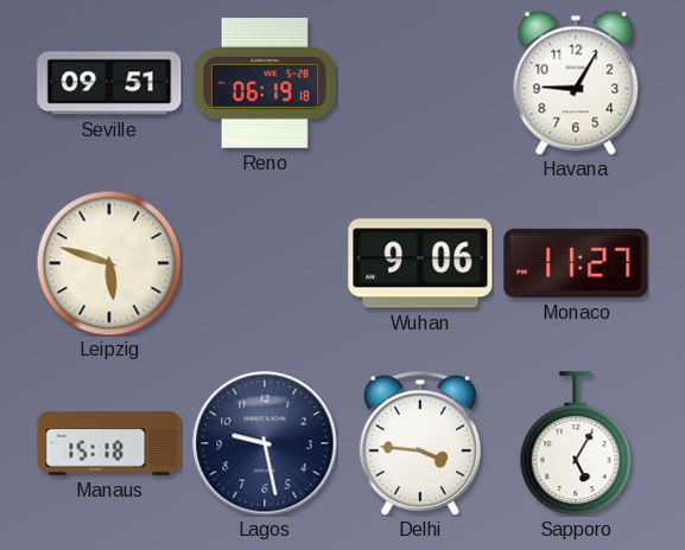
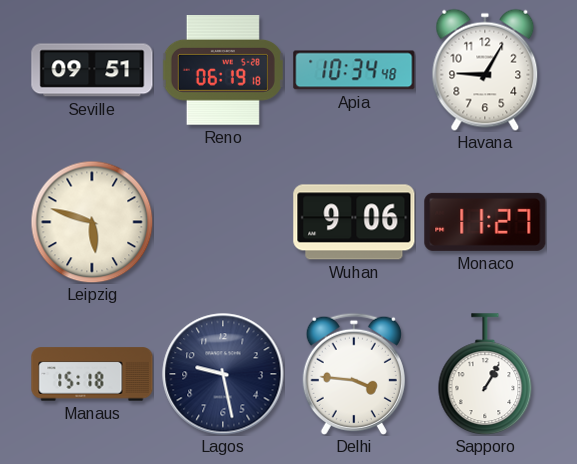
Apia: none -> 10:34
Sapporo: 5:05 -> 1:05
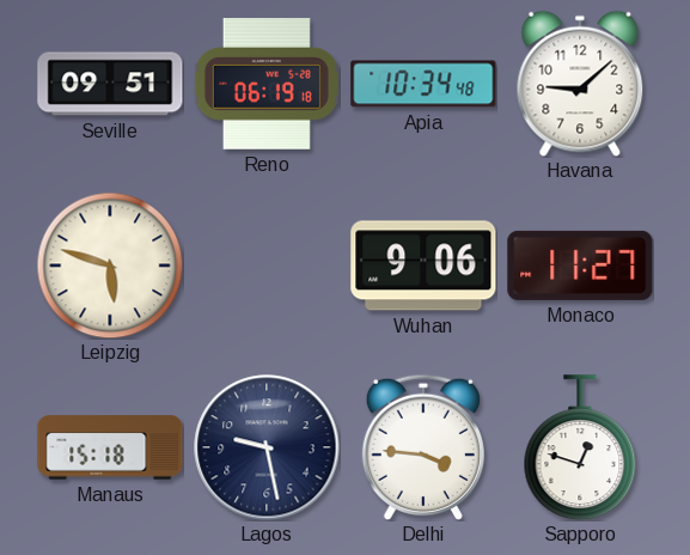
Havana: 9:05 -> 9:08
Sapporo: 1:05 -> 12:48
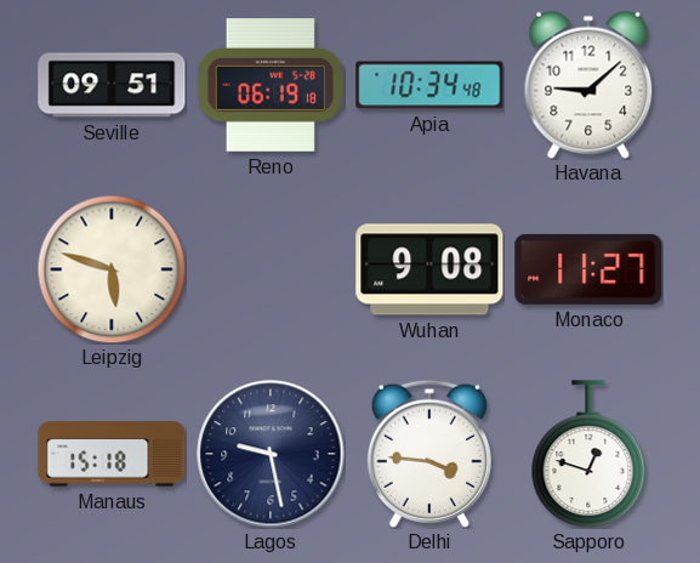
Wuhan: 9:06 -> 9:08
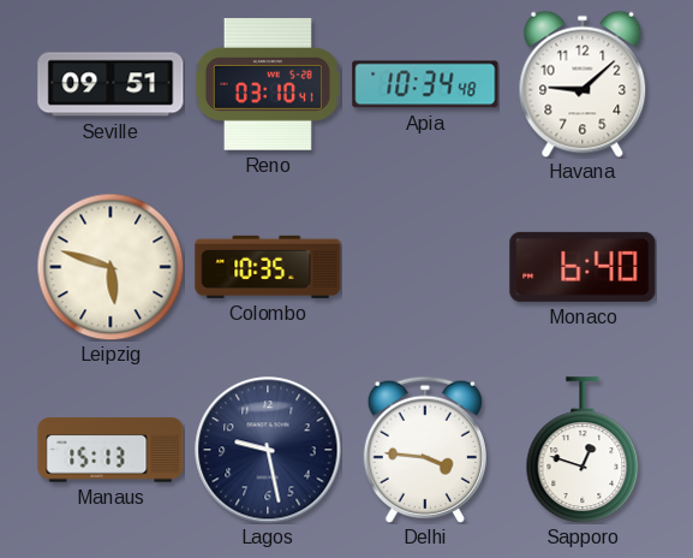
Reno: 06:19 -> 03:10
Colombo: none -> 10:35
Wuhan: 9:08 -> none
Monaco: 11:27 -> 6:40
Manaus: 15:18 -> 15:13
